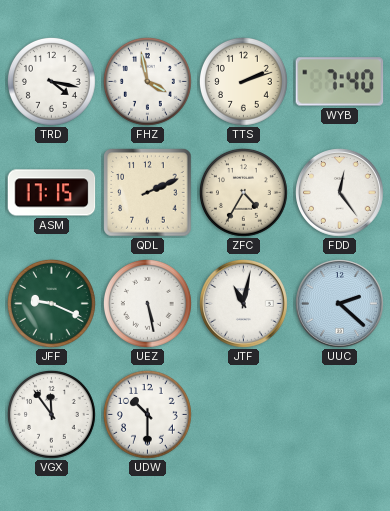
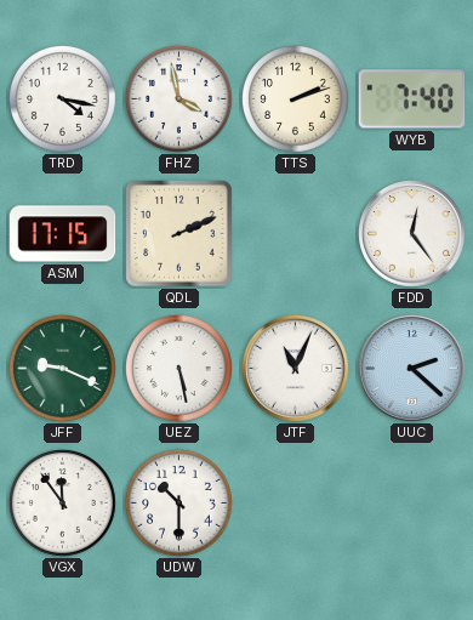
ZFC: 4:35 -> none
JTF: 11:02 -> 11:04
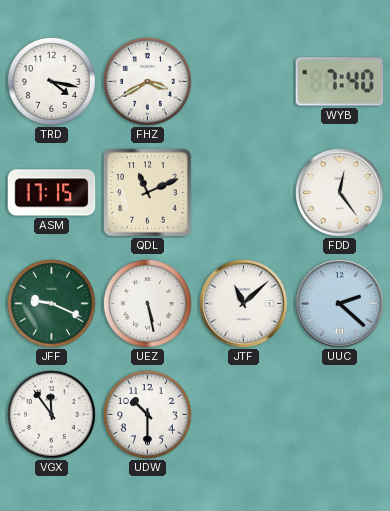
FHZ: 3:58 -> 3:40
TTS: 2:12 -> none
QDL: 2:11 -> 11:11
JTF: 11:04 -> 11:08
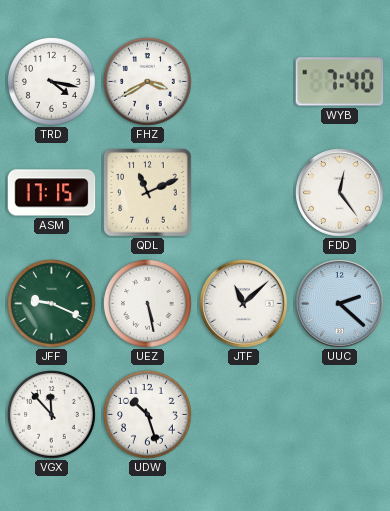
VGX: 11:54 -> 11:53
UDW: 10:30 -> 10:27
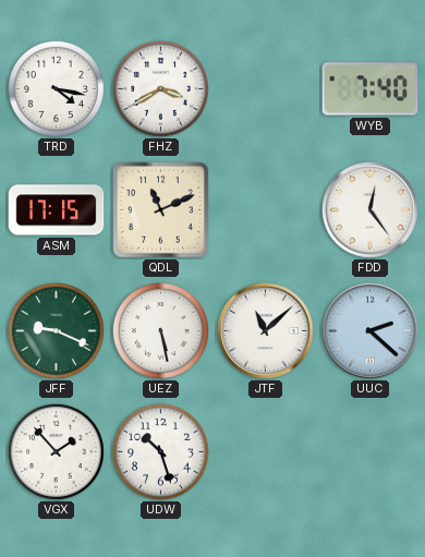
VGX: 11:53 -> 1:53
